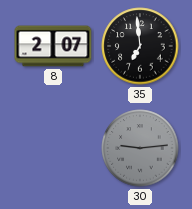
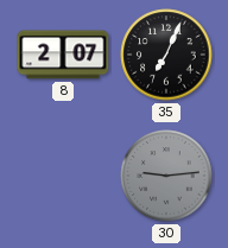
35: 6:59 -> 7:04
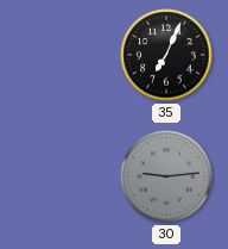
8: 2:07 -> none
